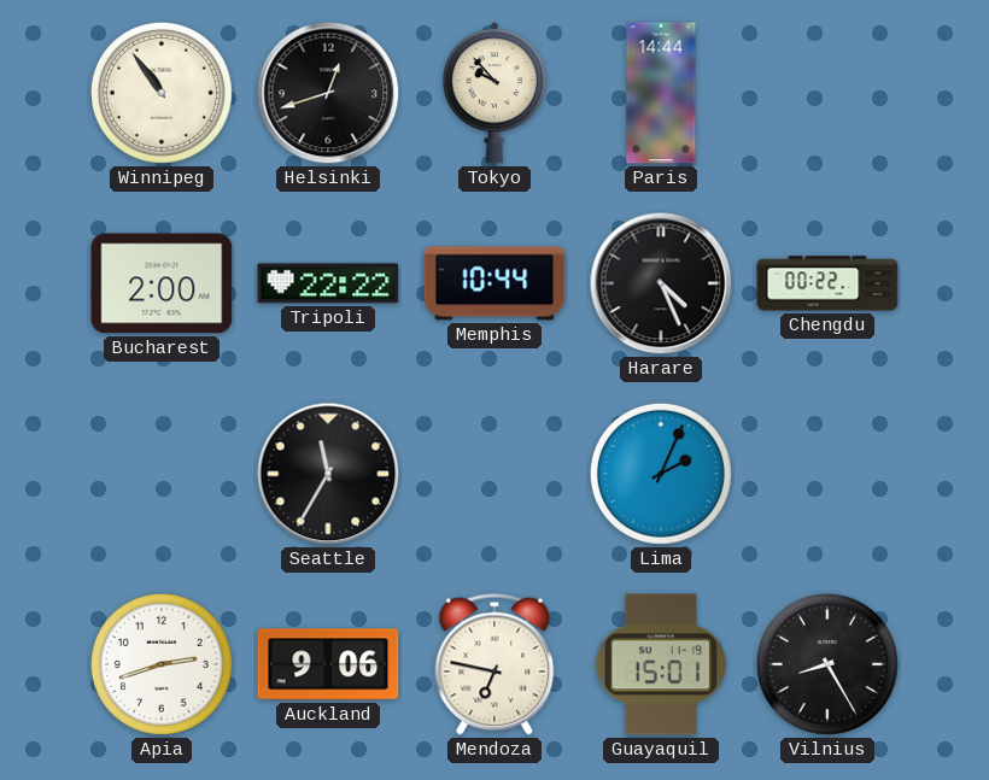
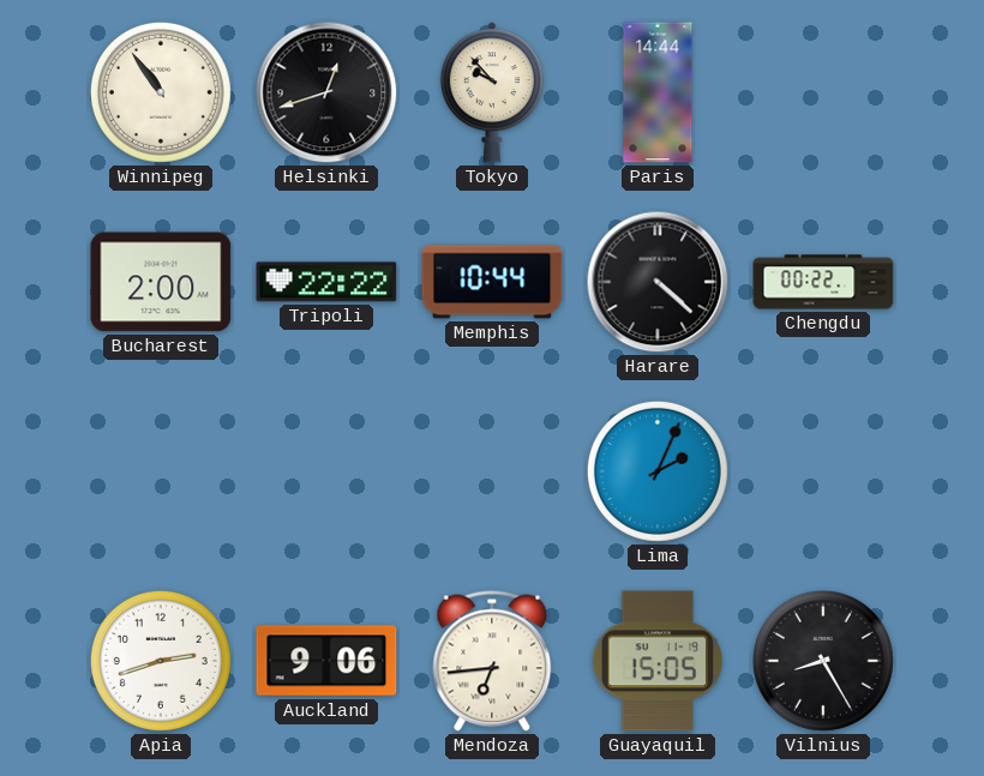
Harare: 4:26 -> 4:22
Seattle: 11:35 -> none
Mendoza: 6:47 -> 6:44
Guayaquil: 15:01 -> 15:05
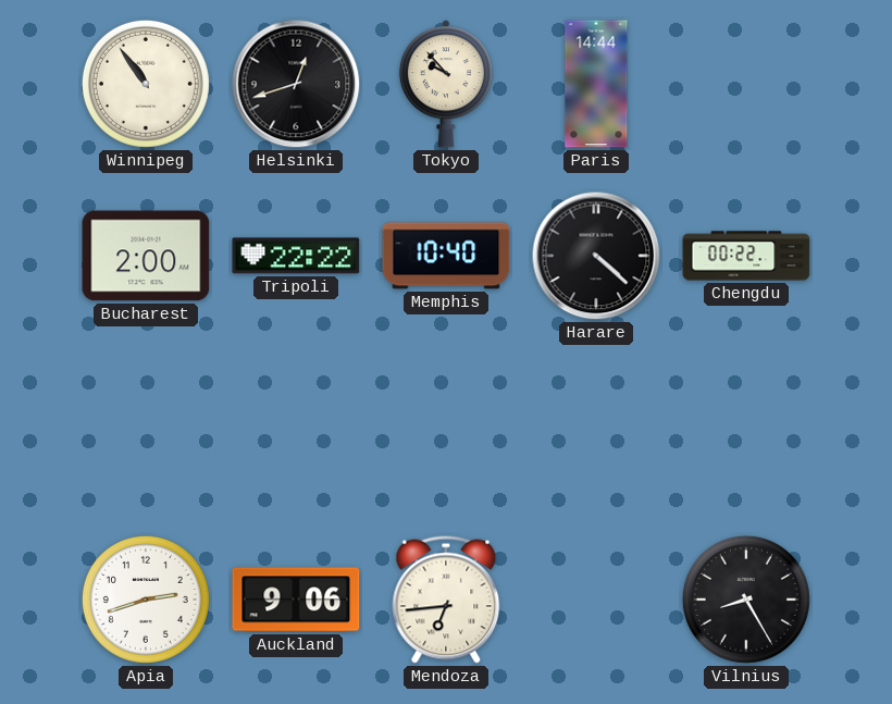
Memphis: 10:44 -> 10:40
Lima: 2:04 -> none
Guayaquil: 15:05 -> none
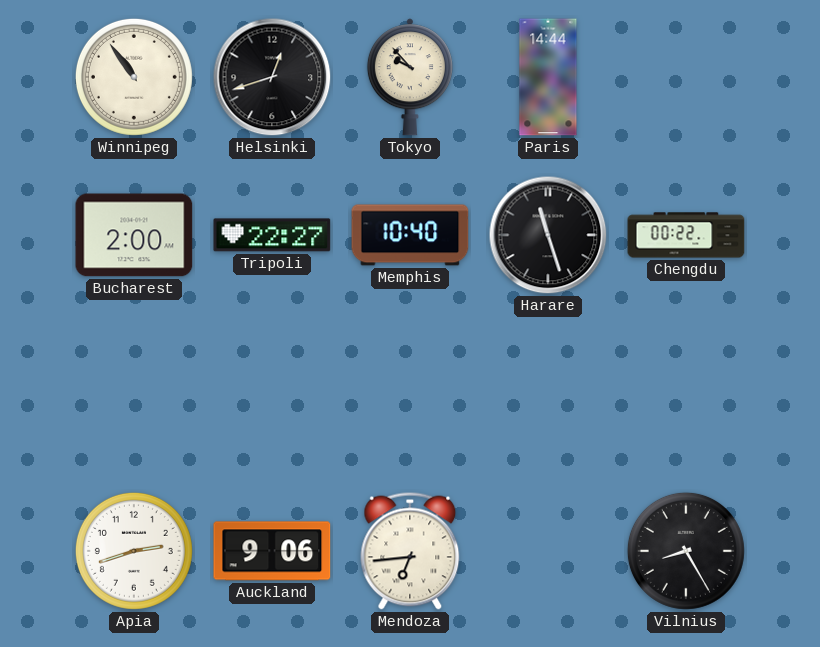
Tripoli: 22:22 -> 22:27
Harare: 4:22 -> 11:27
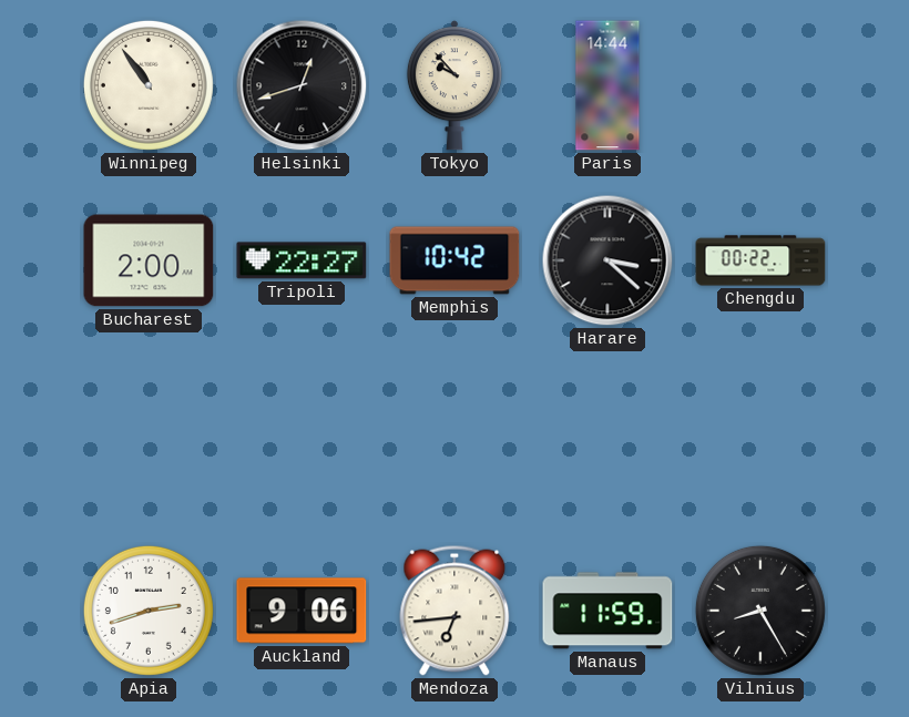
Memphis: 10:40 -> 10:42
Harare: 11:27 -> 3:22
Manaus: none -> 11:59
